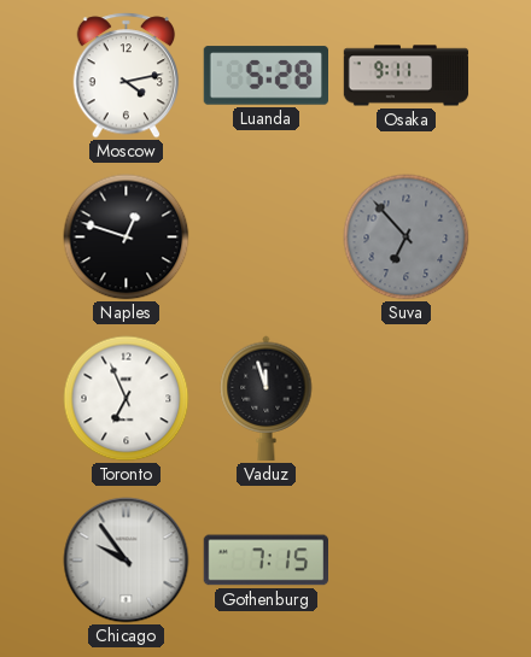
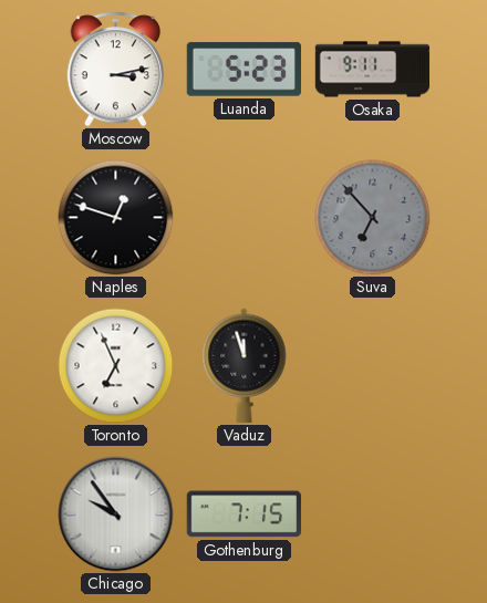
Moscow: 4:13 -> 3:13
Luanda: 5:28 -> 5:23
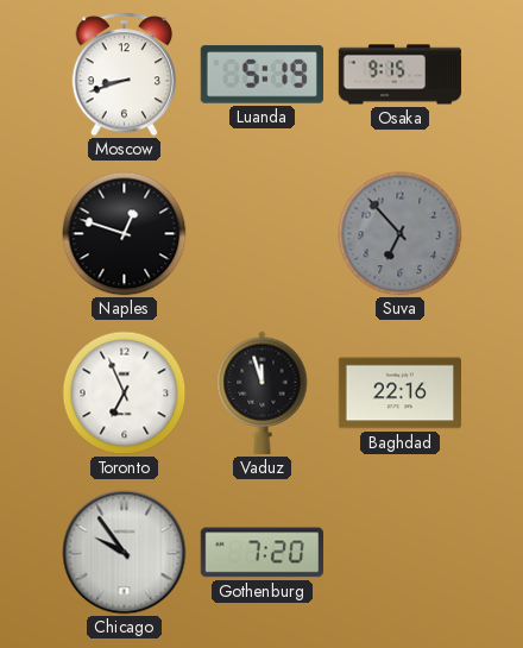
Moscow: 3:13 -> 8:42
Luanda: 5:23 -> 5:19
Osaka: 9:11 -> 9:15
Baghdad: none -> 22:16
Gothenburg: 7:15 -> 7:20
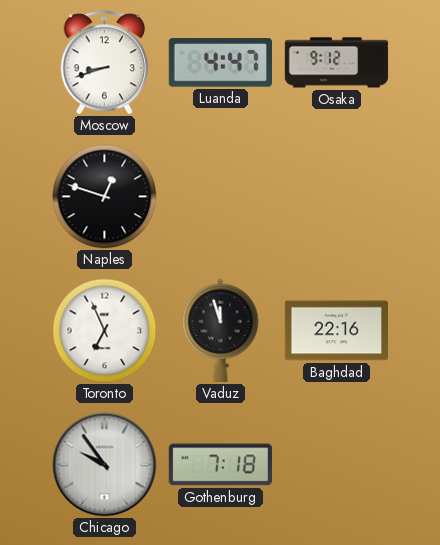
Luanda: 5:19 -> 4:47
Osaka: 9:15 -> 9:12
Suva: 6:53 -> none
Gothenburg: 7:20 -> 7:18
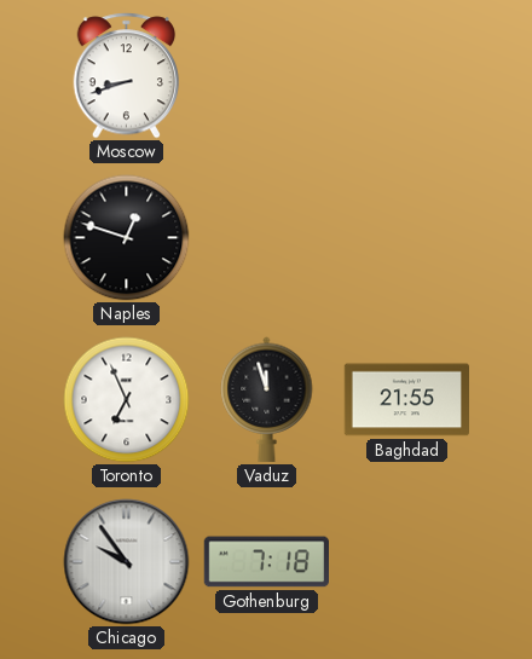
Luanda: 4:47 -> none
Osaka: 9:12 -> none
Baghdad: 22:16 -> 21:55
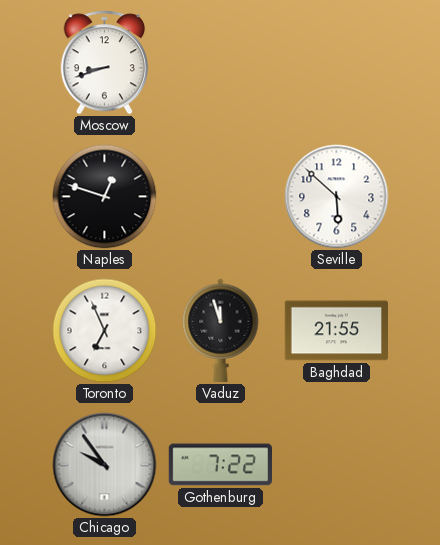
Seville: none -> 5:52
Gothenburg: 7:18 -> 7:22
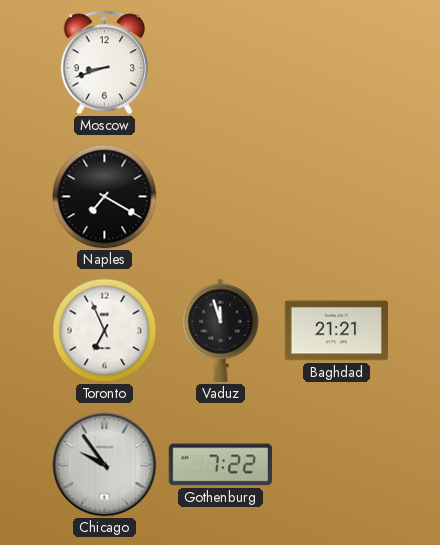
Naples: 12:48 -> 7:20
Seville: 5:52 -> none
Baghdad: 21:55 -> 21:21
